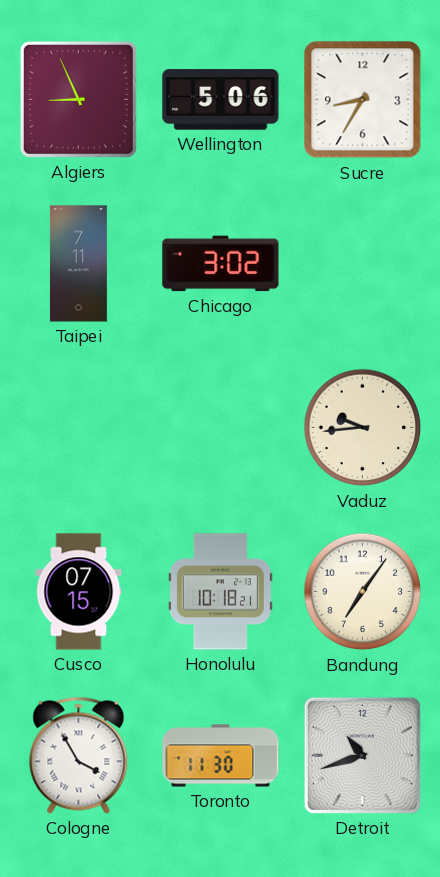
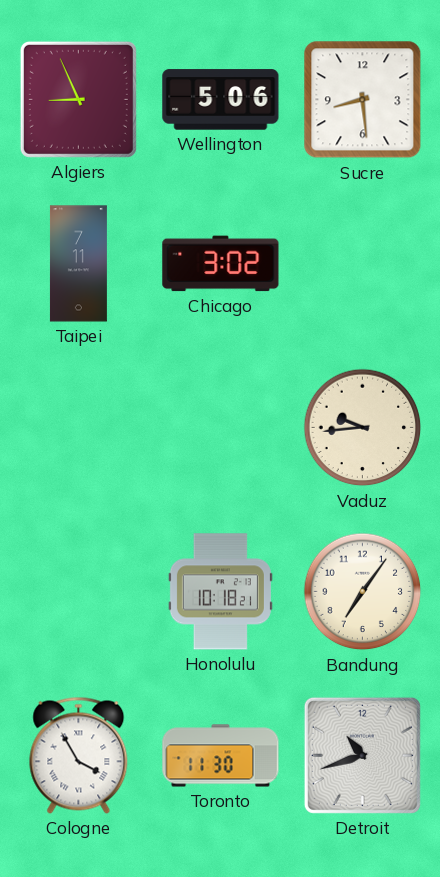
Sucre: 8:35 -> 8:29
Cusco: 07:15 -> none
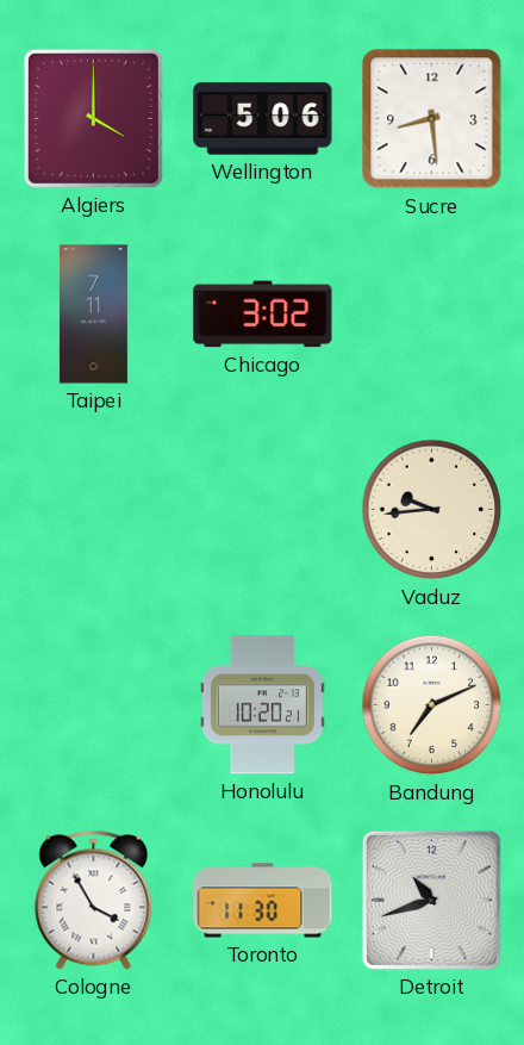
Algiers: 8:56 -> 4:00
Honolulu: 10:18 -> 10:20
Bandung: 7:06 -> 7:11
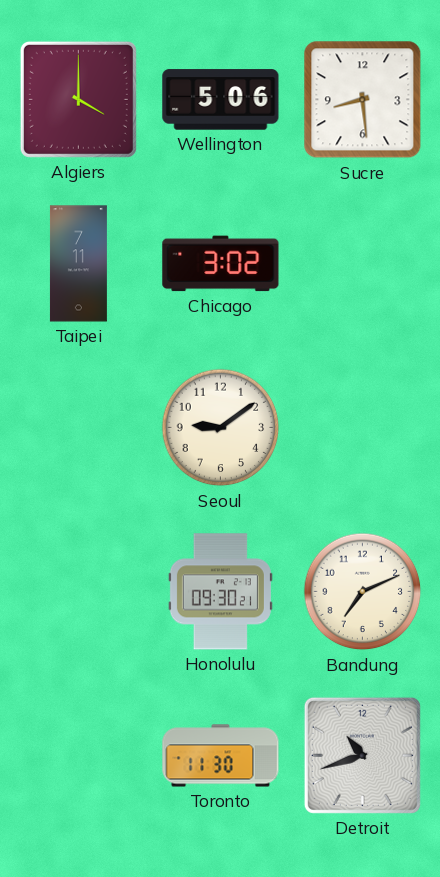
Seoul: none -> 9:09
Vaduz: 9:44 -> none
Honolulu: 10:20 -> 09:30
Cologne: 3:55 -> none
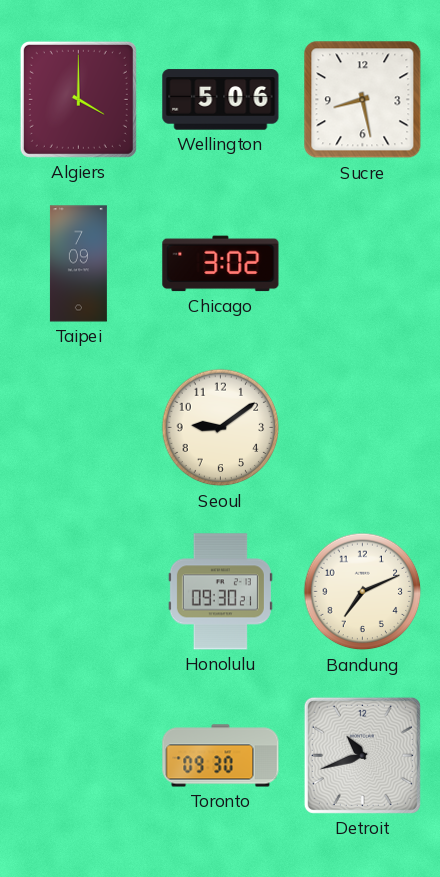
Sucre: 8:29 -> 8:28
Taipei: 7:11 -> 7:09
Toronto: 11:30 -> 09:30
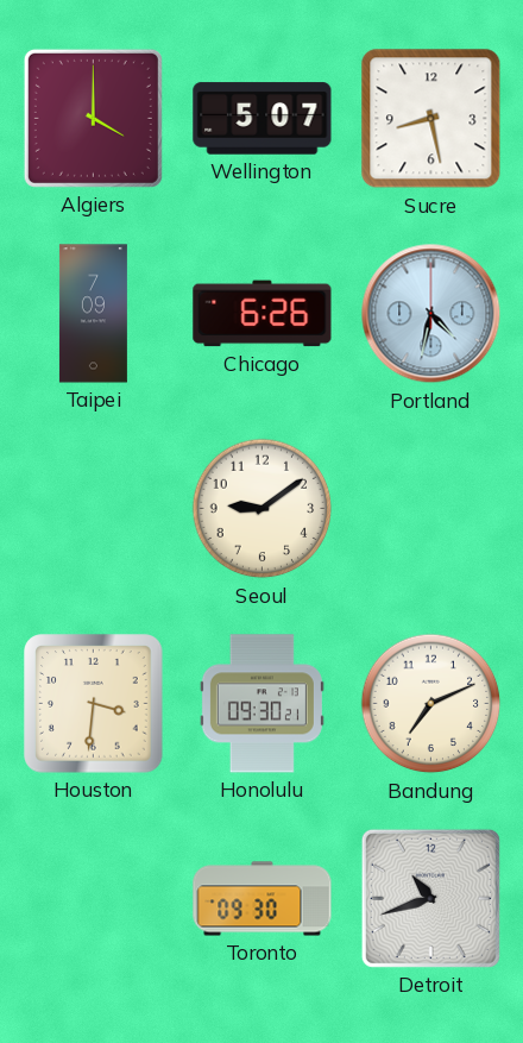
Wellington: 5:06 -> 5:07
Chicago: 3:02 -> 6:26
Portland: none -> 4:32
Houston: none -> 3:31
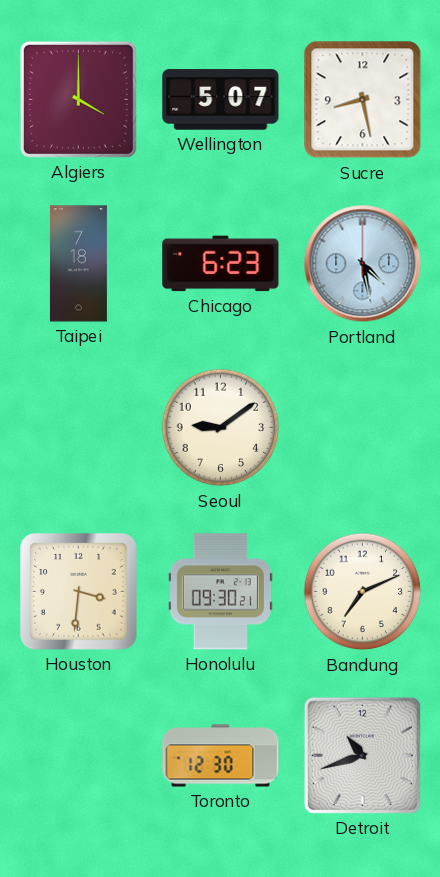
Taipei: 7:09 -> 7:18
Chicago: 6:26 -> 6:23
Portland: 4:32 -> 4:28
Toronto: 09:30 -> 12:30
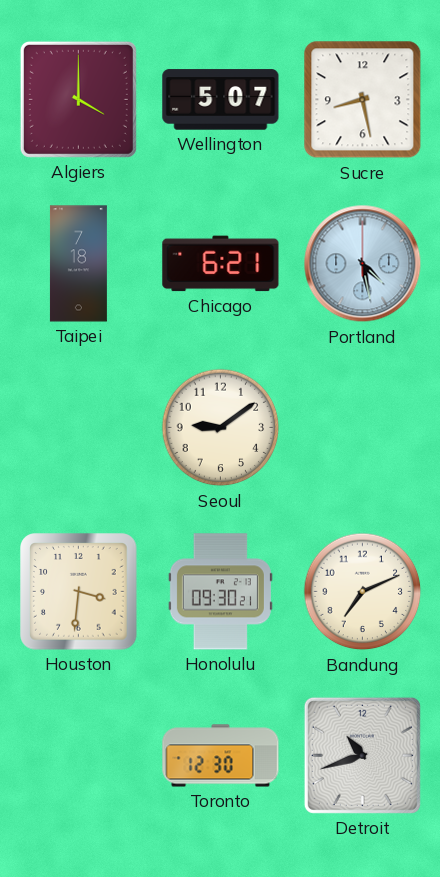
Chicago: 6:23 -> 6:21
